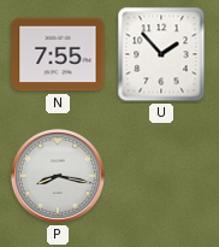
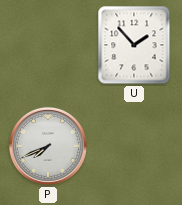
N: 7:55 -> none
P: 8:17 -> 7:41
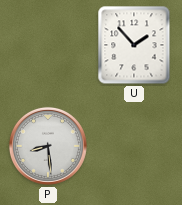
P: 7:41 -> 8:29
